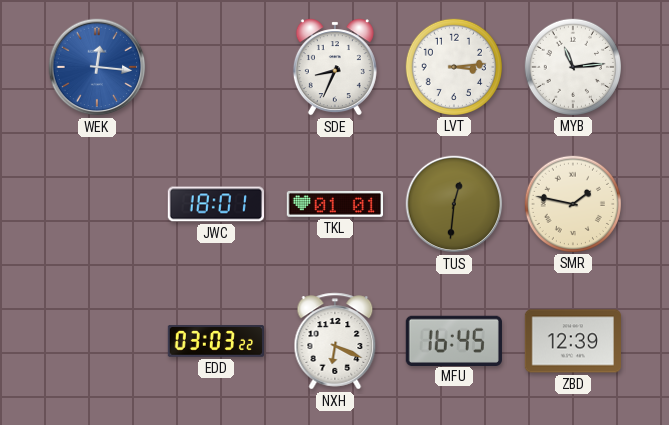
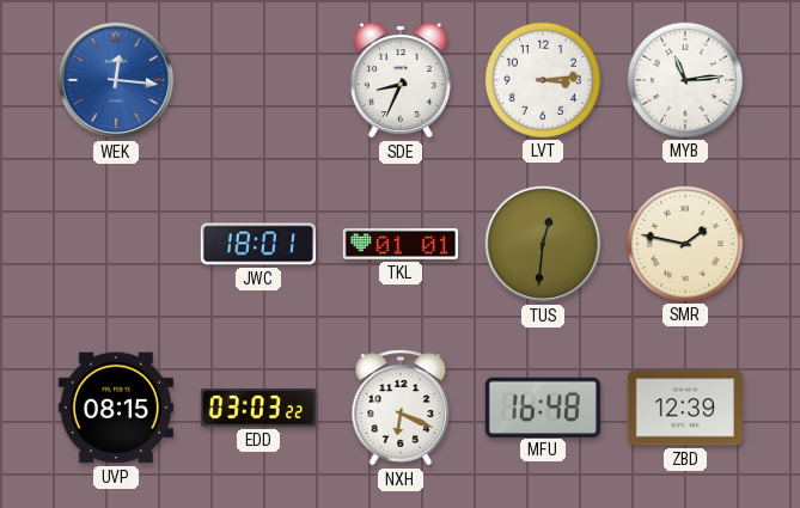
UVP: none -> 08:15
MFU: 16:45 -> 16:48
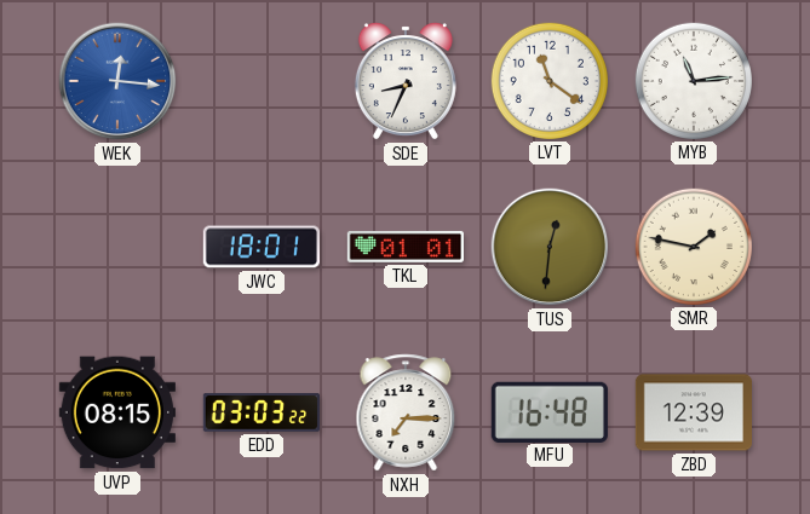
LVT: 3:14 -> 11:21
NXH: 6:19 -> 7:15
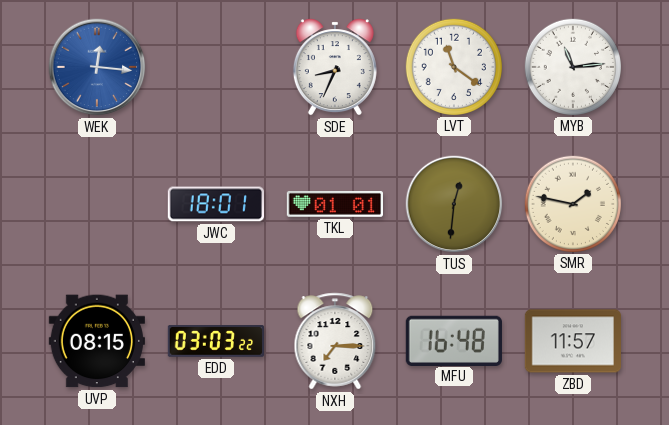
ZBD: 12:39 -> 11:57
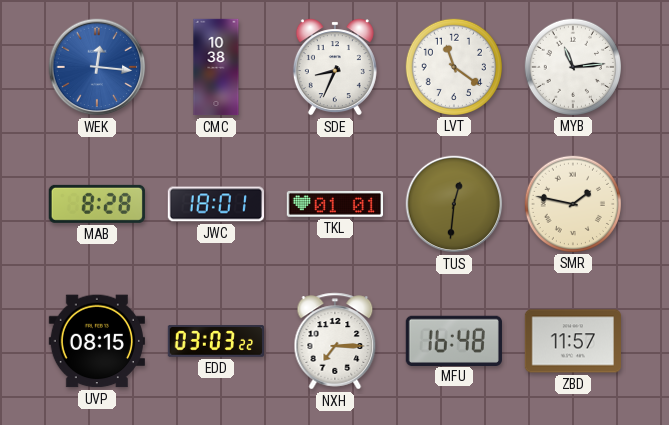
CMC: none -> 10:38
MAB: none -> 8:28
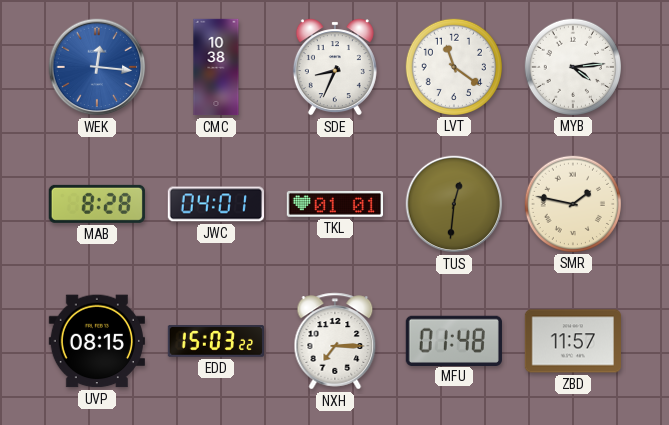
MYB: 11:14 -> 4:14
JWC: 18:01 -> 04:01
EDD: 03:03 -> 15:03
MFU: 16:48 -> 01:48
